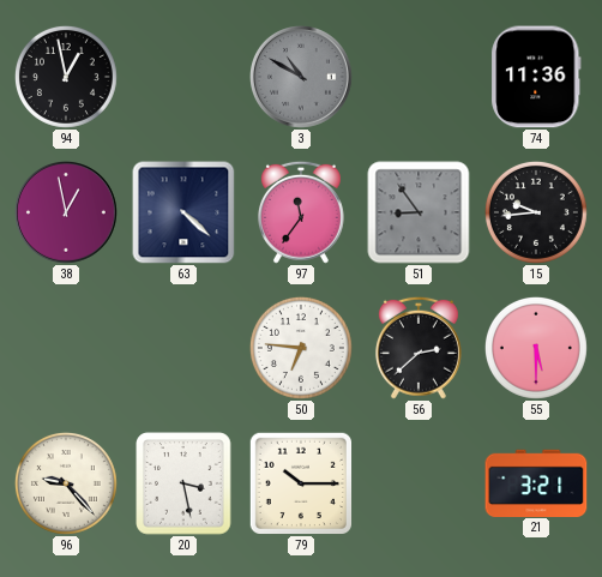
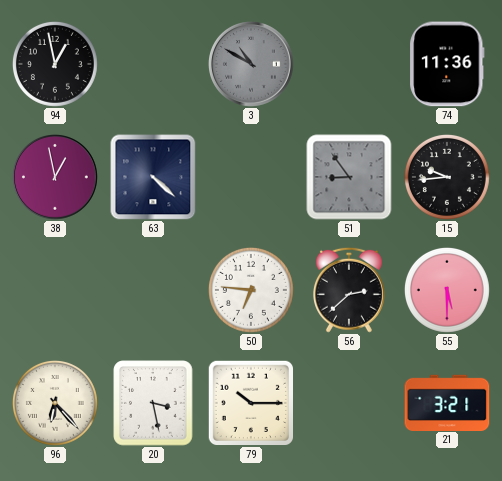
97: 11:36 -> none
96: 9:23 -> 6:23
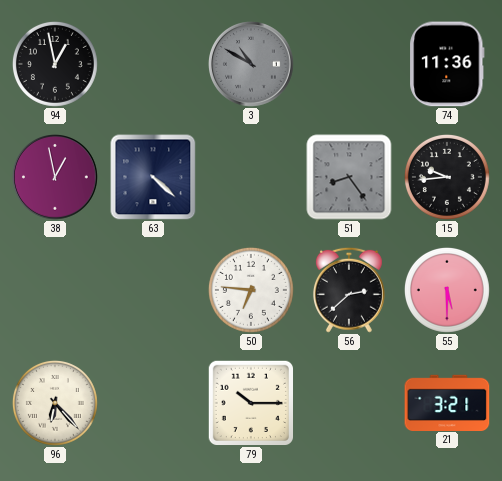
51: 8:54 -> 8:24
20: 3:28 -> none
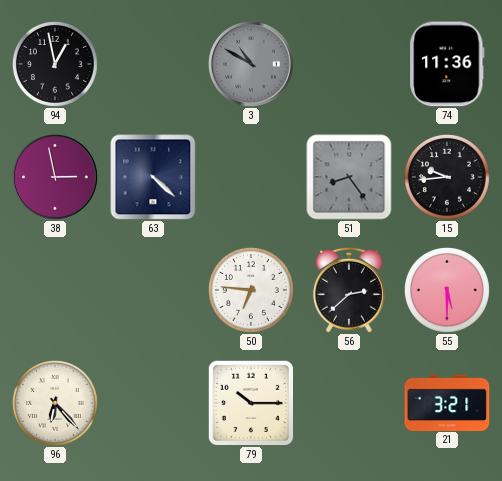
38: 12:58 -> 2:58
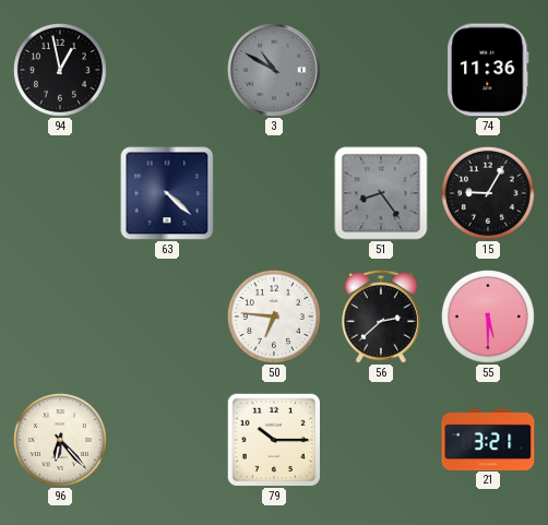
38: 2:58 -> none
15: 9:44 -> 9:05
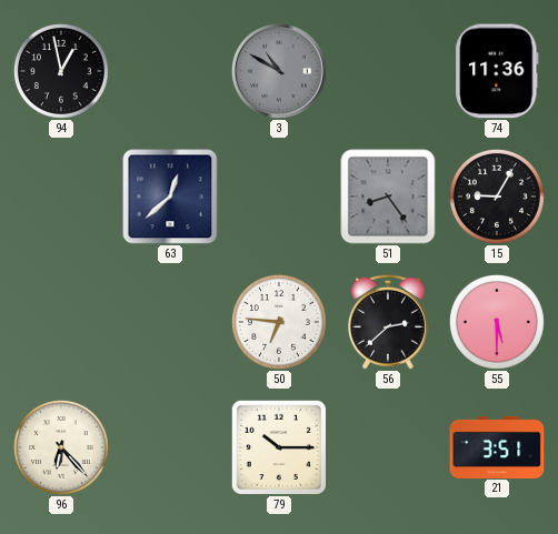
63: 4:22 -> 12:38
21: 3:21 -> 3:51
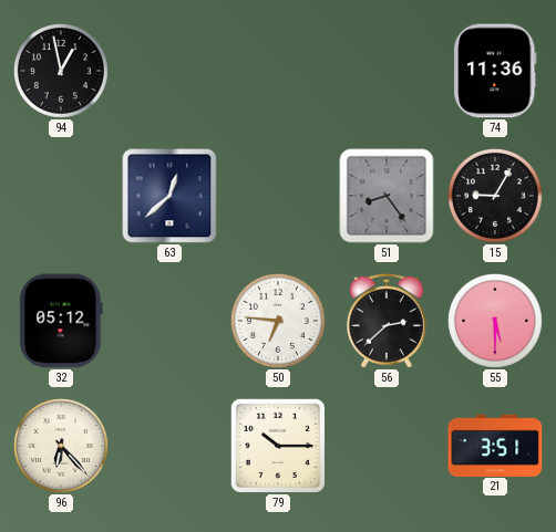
3: 10:50 -> none
32: none -> 05:12
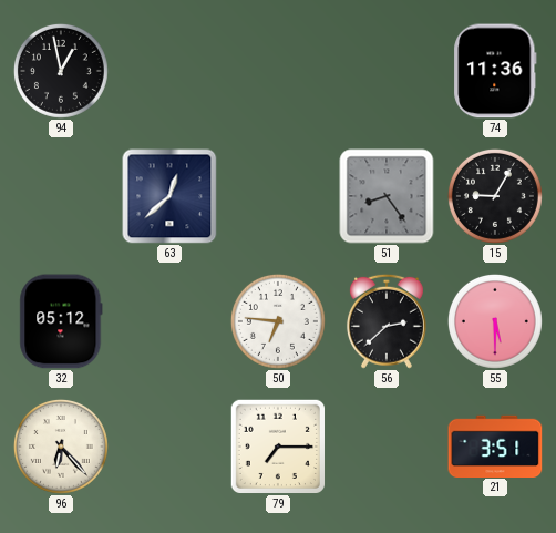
79: 10:15 -> 7:15
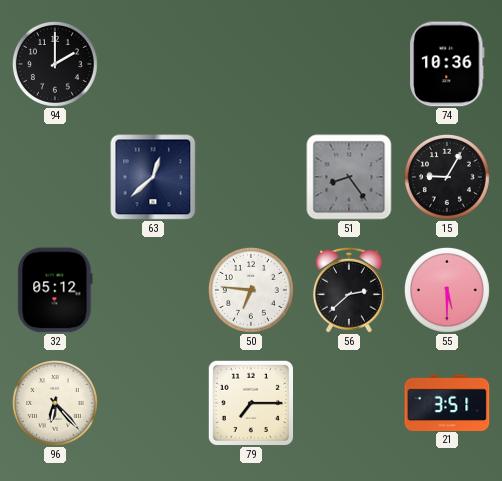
94: 12:58 -> 2:00
74: 11:36 -> 10:36
